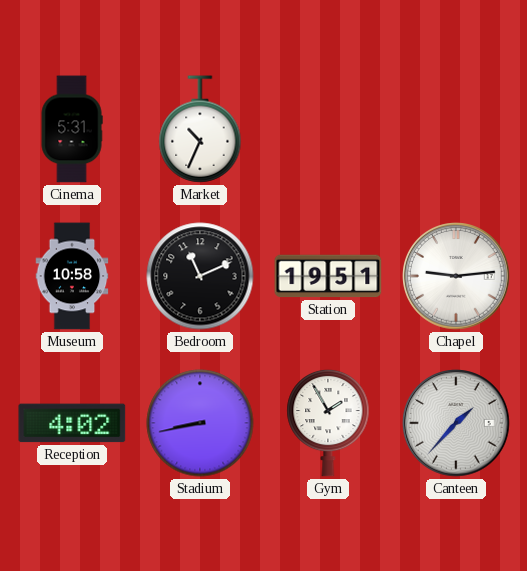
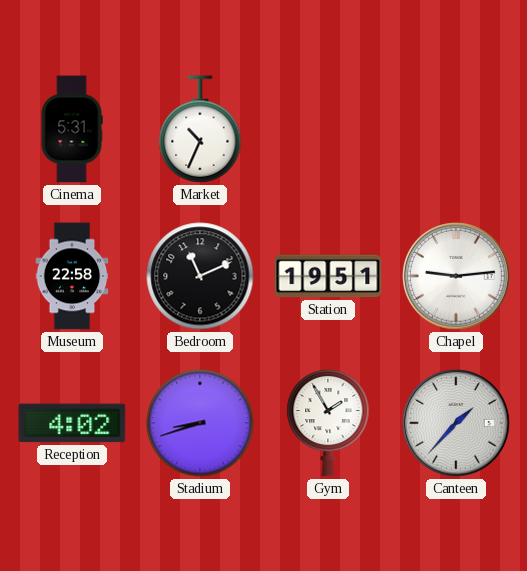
Museum: 10:58 -> 22:58
Stadium: 8:43 -> 8:42
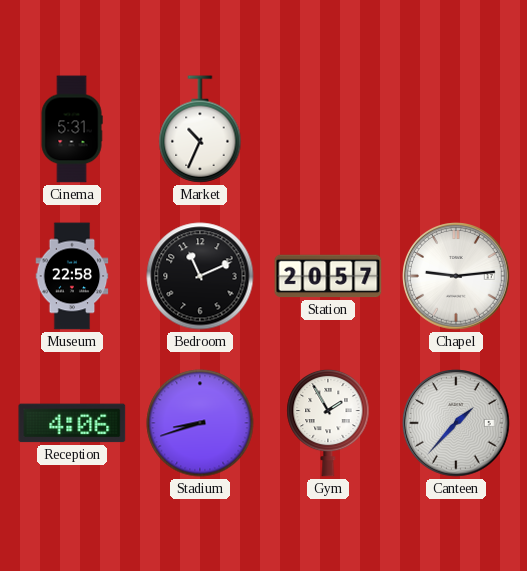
Station: 19:51 -> 20:57
Reception: 4:02 -> 4:06
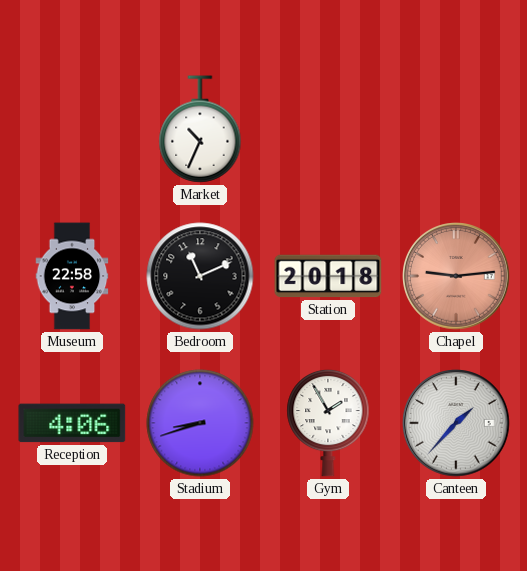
Cinema: 5:31 -> none
Station: 20:57 -> 20:18
Chapel dial: white -> salmon
